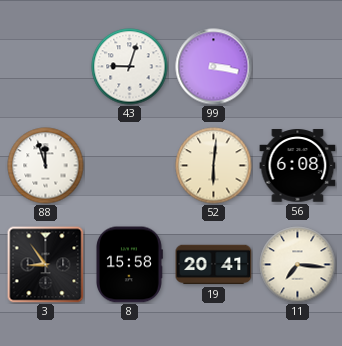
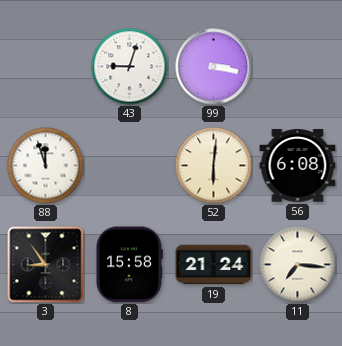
19: 20:41 -> 21:24
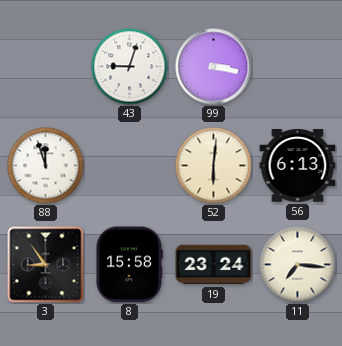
56: 6:08 -> 6:13
19: 21:24 -> 23:24
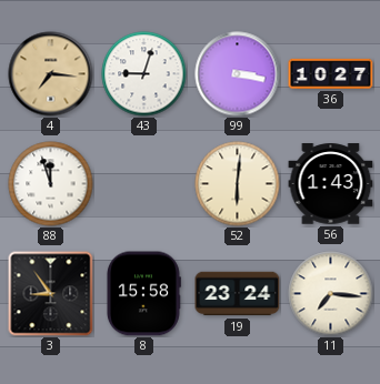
4: none -> 7:16
36: none -> 10:27
56: 6:13 -> 1:43
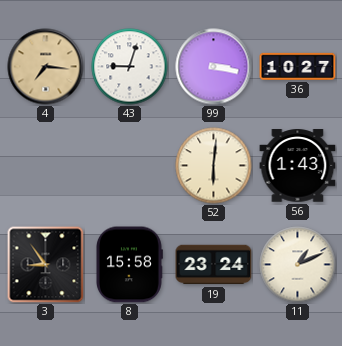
88: 11:57 -> none
11: 7:16 -> 1:11
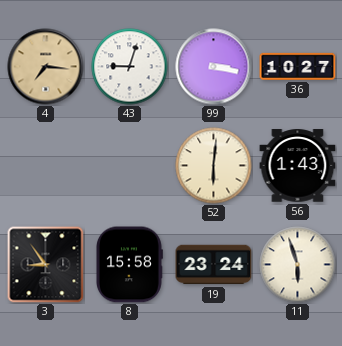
11: 1:11 -> 5:57
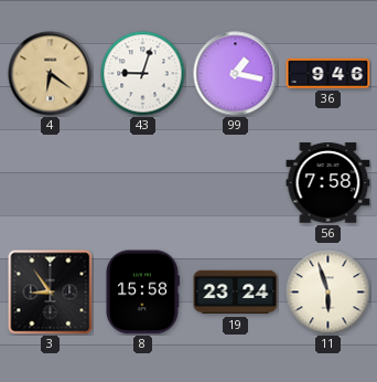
4: 7:16 -> 6:21
99: 3:17 -> 1:17
36: 10:27 -> 9:46
52: 6:01 -> none
56: 1:43 -> 7:58
